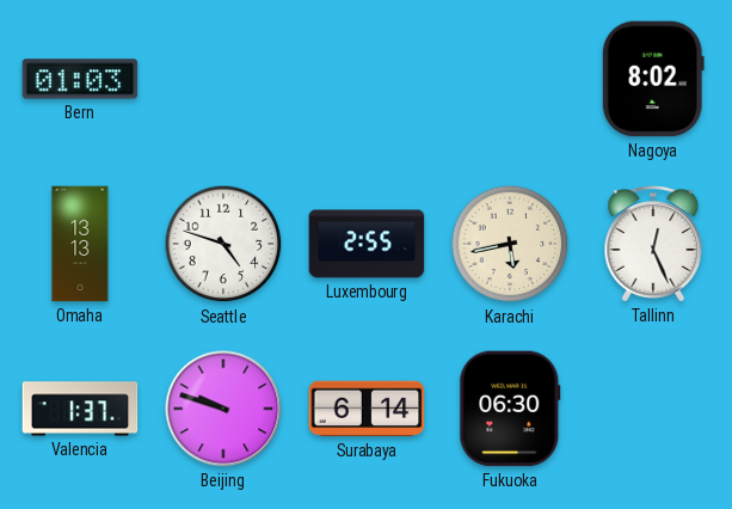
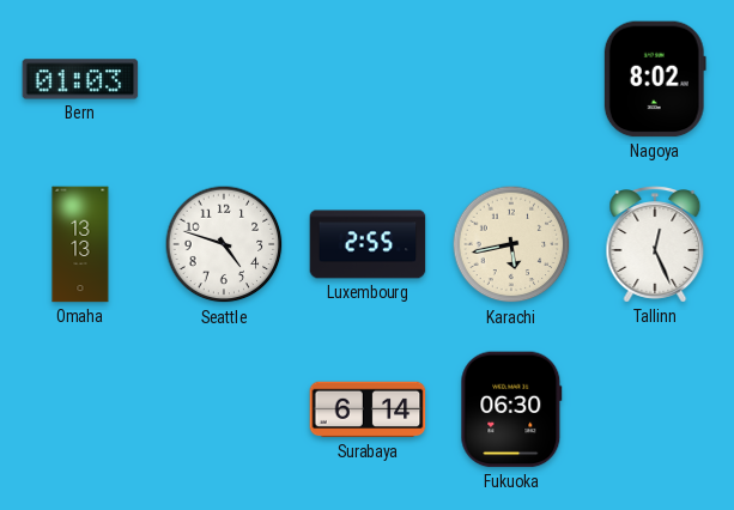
Valencia: 1:37 -> none
Beijing: 9:48 -> none
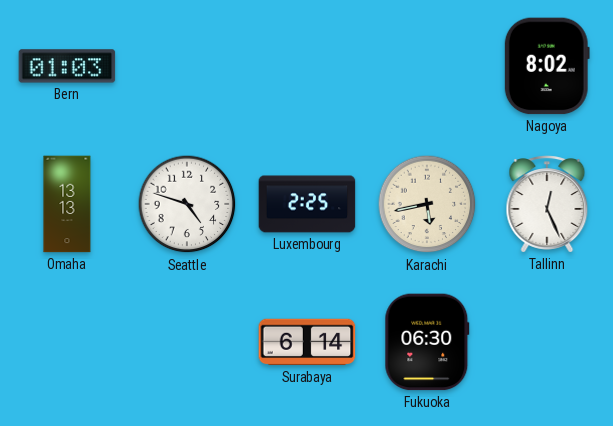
Luxembourg: 2:55 -> 2:25
